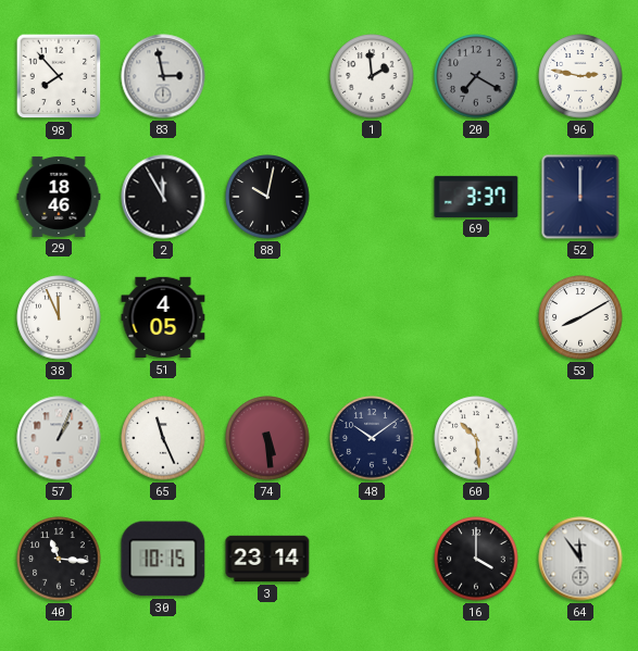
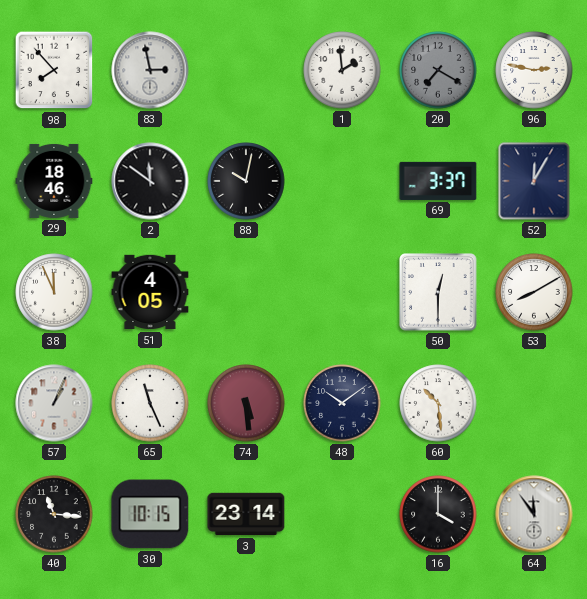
2: 11:55 -> 11:51
52: 12:00 -> 12:05
50: none -> 12:30
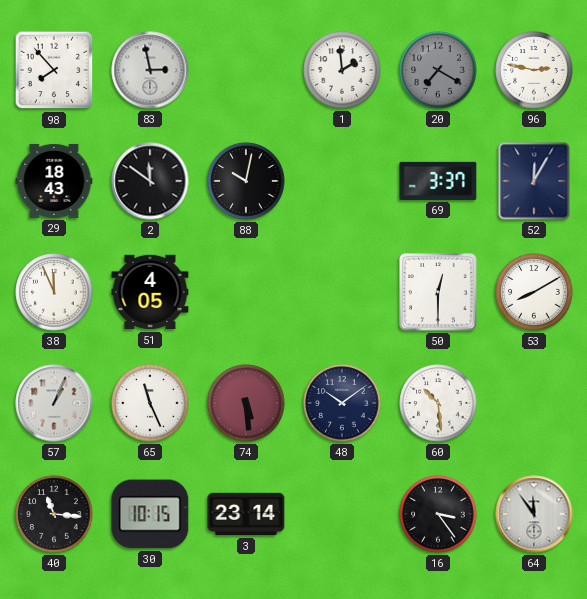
29: 18:46 -> 18:43
16: 4:00 -> 3:24
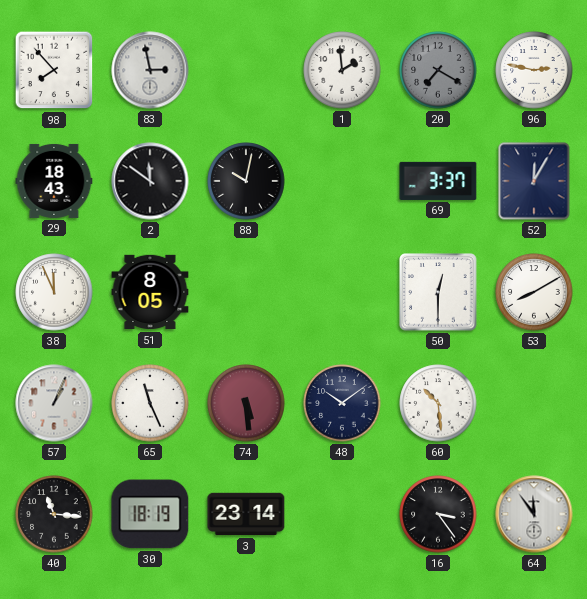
51: 4:05 -> 8:05
30: 10:15 -> 18:19
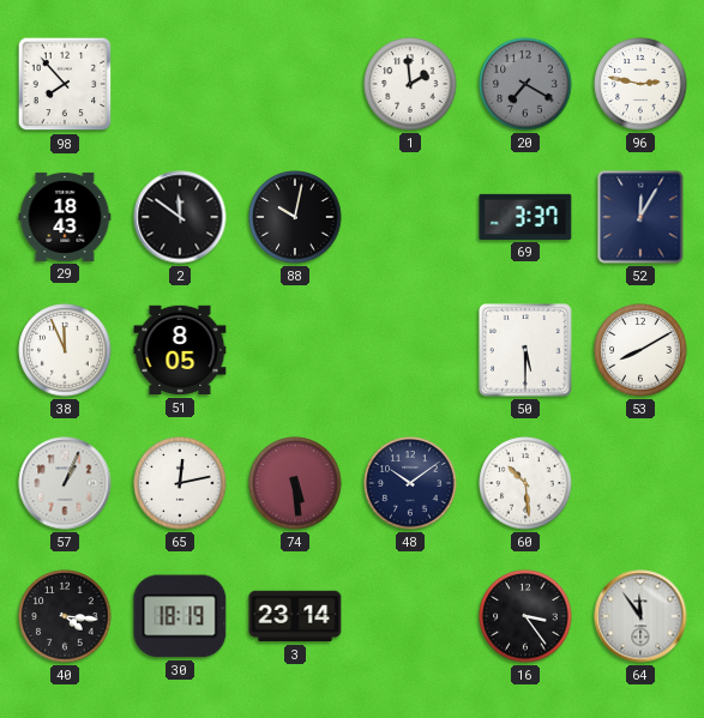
83: 2:58 -> none
50: 12:30 -> 5:30
65: 11:26 -> 12:13
40: 11:16 -> 4:16
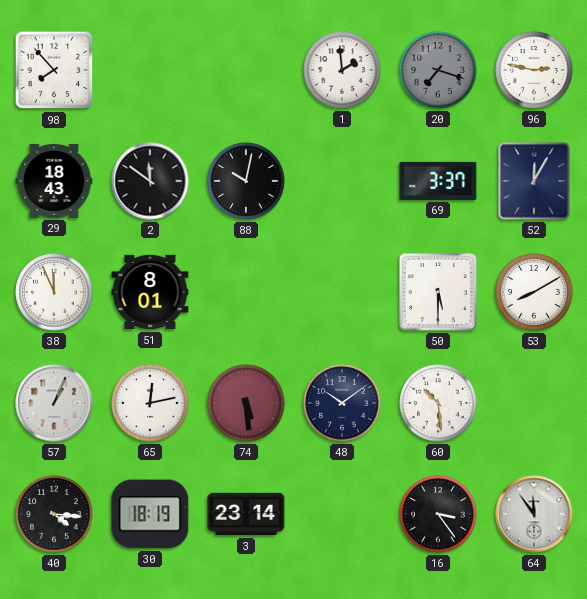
20: 7:20 -> 7:18
51: 8:05 -> 8:01
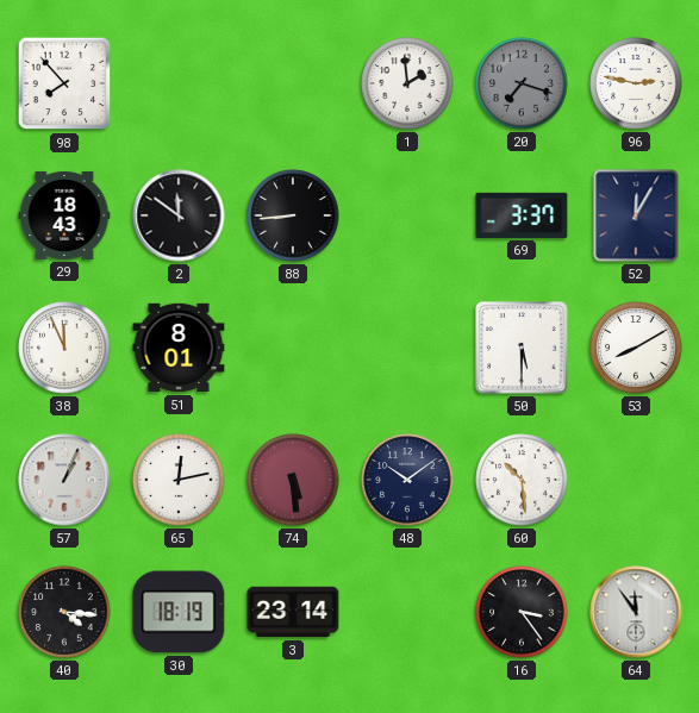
88: 10:02 -> 8:44
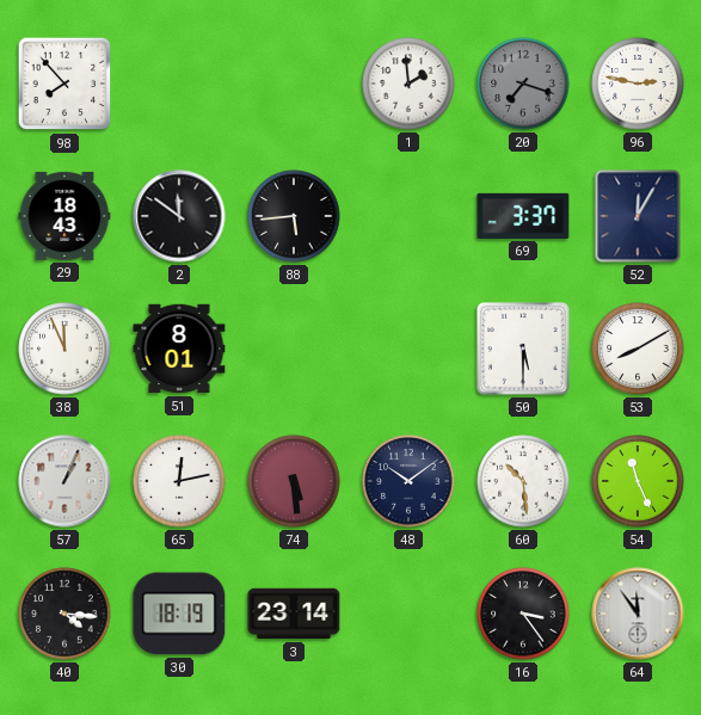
88: 8:44 -> 5:44
54: none -> 11:26
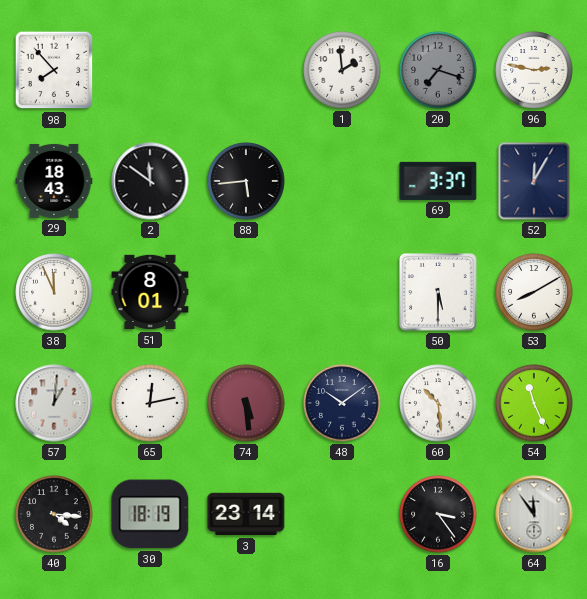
57: 1:04 -> 1:01
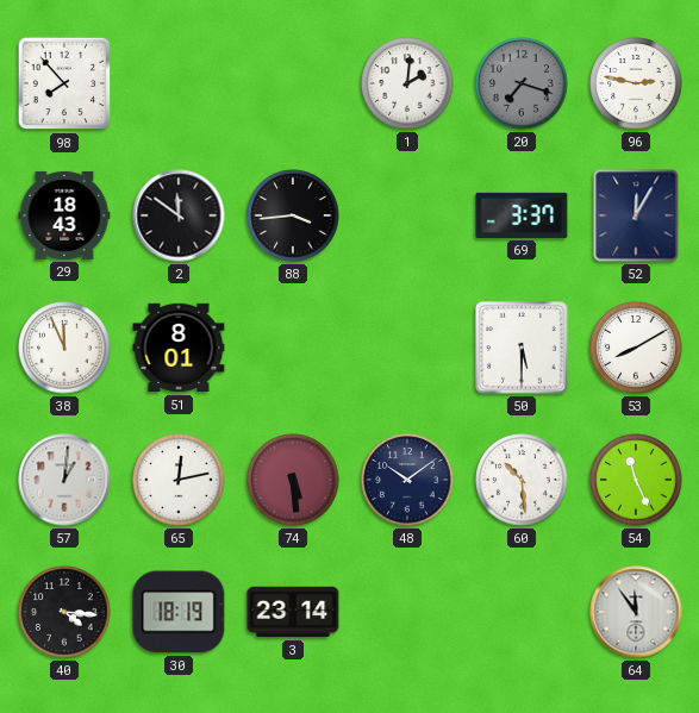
1: 1:59 -> 2:01
88: 5:44 -> 3:44
16: 3:24 -> none
